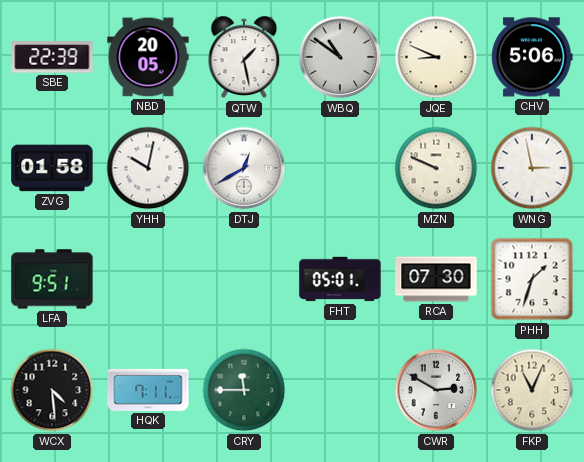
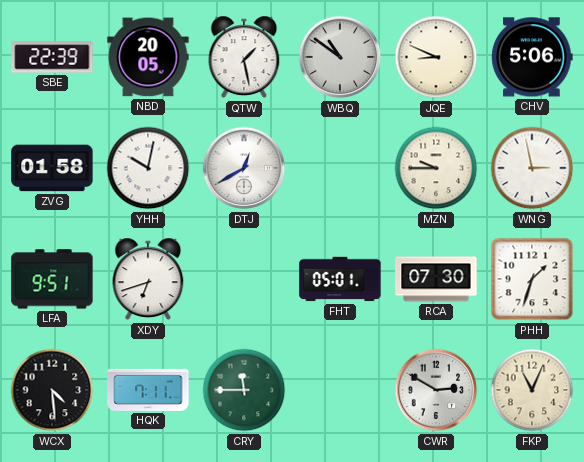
MZN: 9:49 -> 9:45
XDY: none -> 6:42
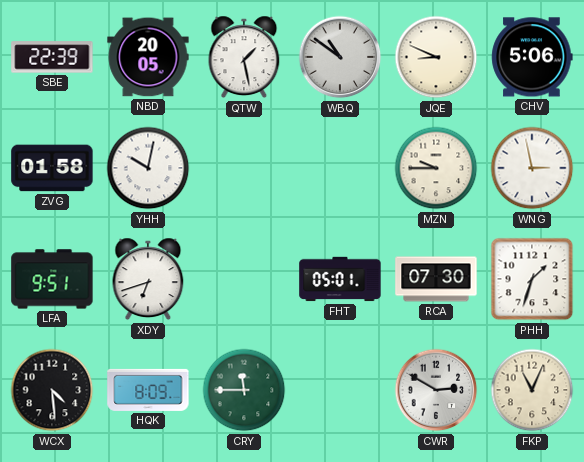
DTJ: 12:40 -> none
HQK: 7:11 -> 8:09
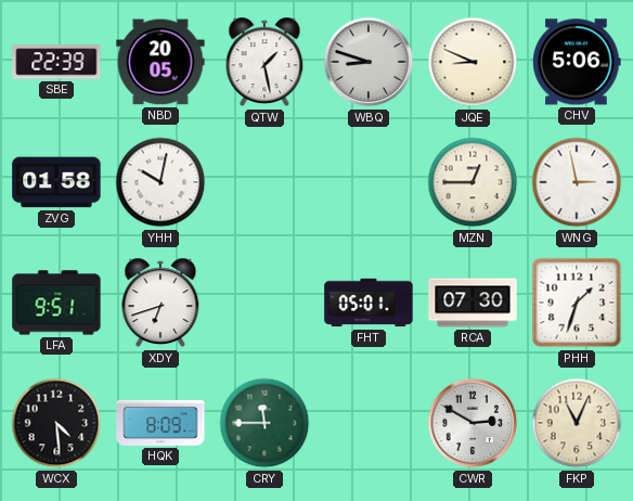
WBQ: 10:51 -> 8:48
MZN: 9:45 -> 12:45
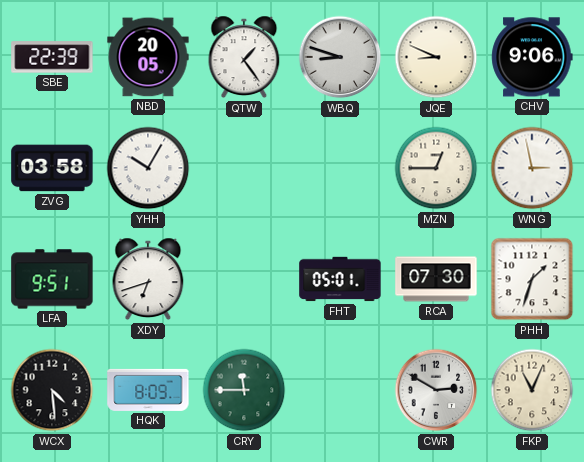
QTW: 1:28 -> 1:24
CHV: 5:06 -> 9:06
ZVG: 01:58 -> 03:58
YHH: 10:02 -> 10:05
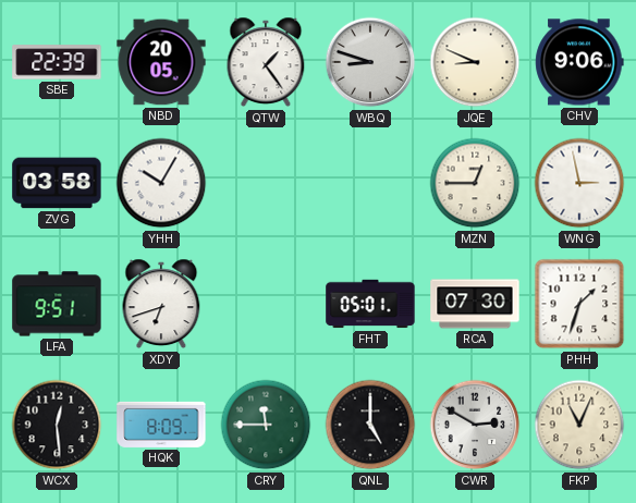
WCX: 4:29 -> 12:29
QNL: none -> 5:00
